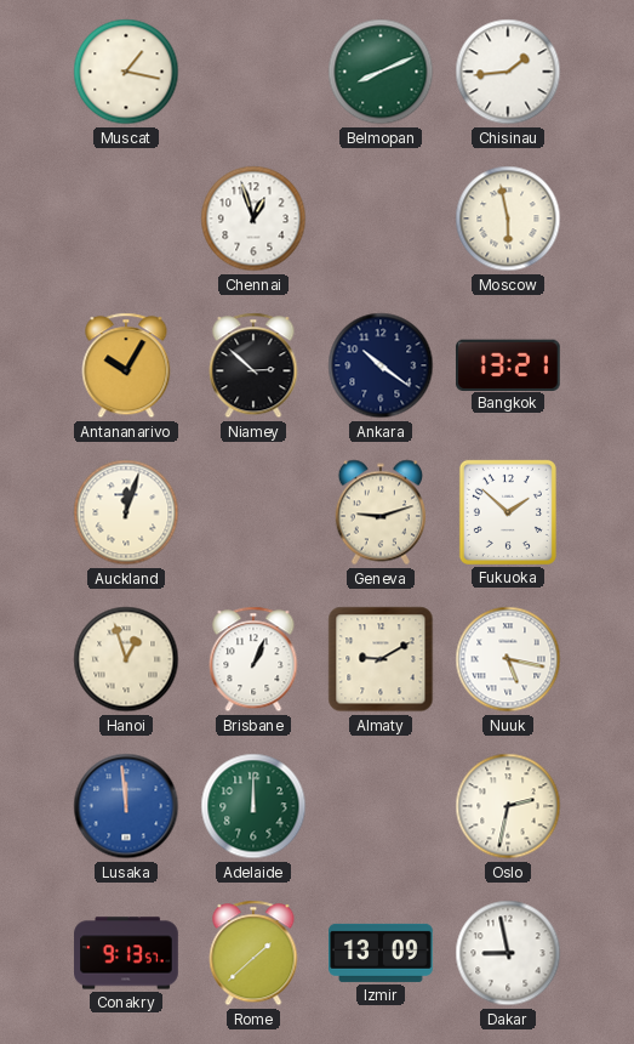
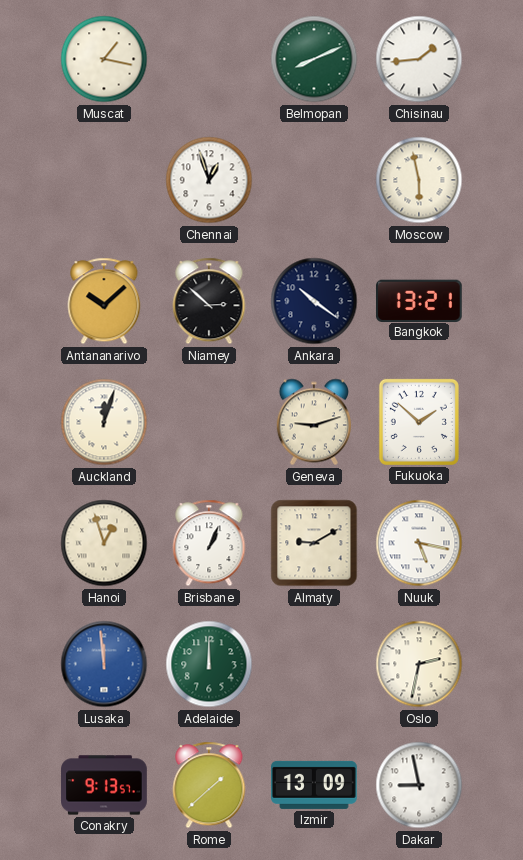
Antananarivo: 10:05 -> 10:08
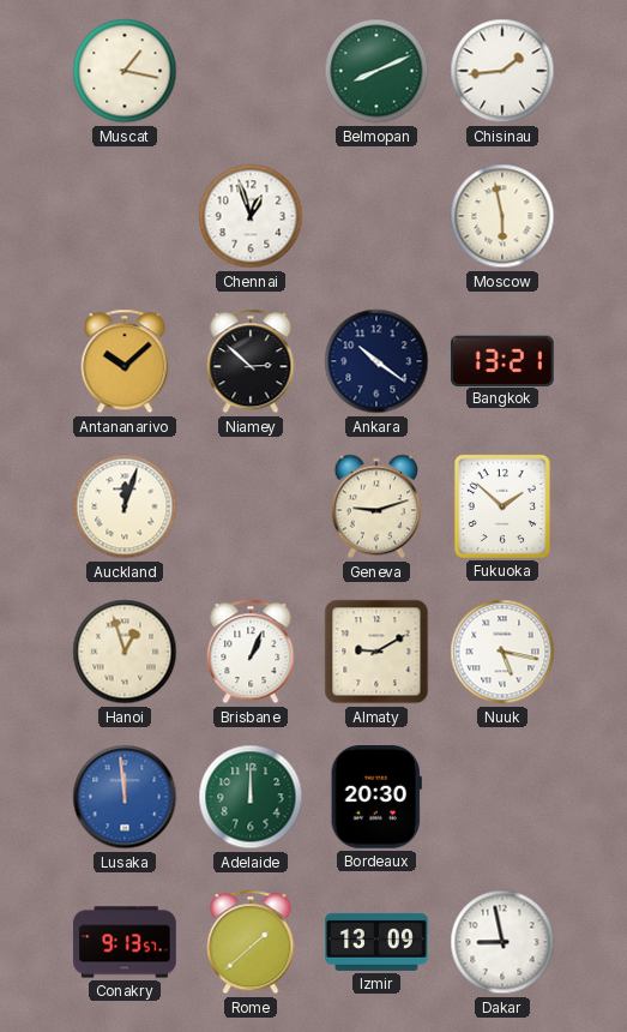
Bordeaux: none -> 20:30
Oslo: 2:32 -> none
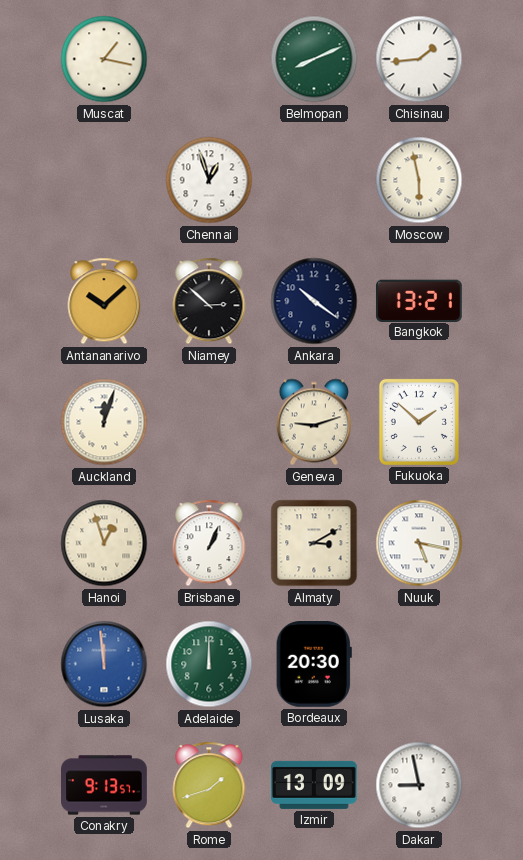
Almaty: 9:10 -> 3:10
Rome: 1:38 -> 1:42
